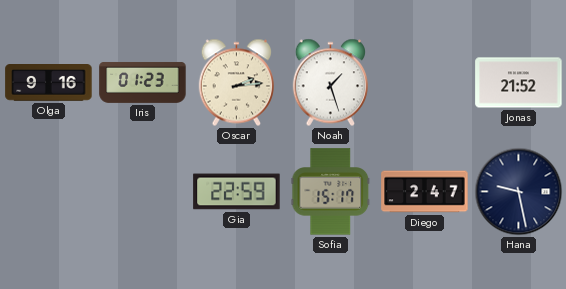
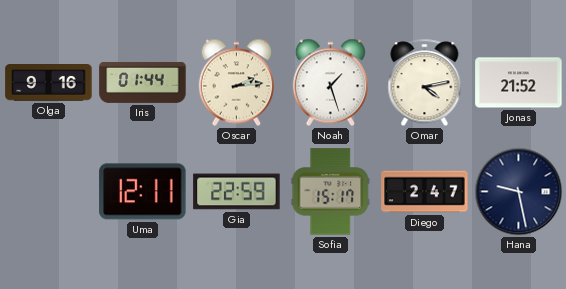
Iris: 01:23 -> 01:44
Omar: none -> 4:13
Uma: none -> 12:11
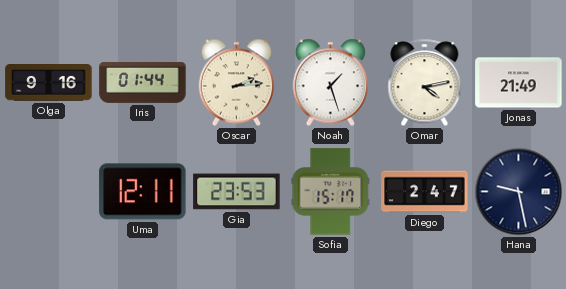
Jonas: 21:52 -> 21:49
Gia: 22:59 -> 23:53
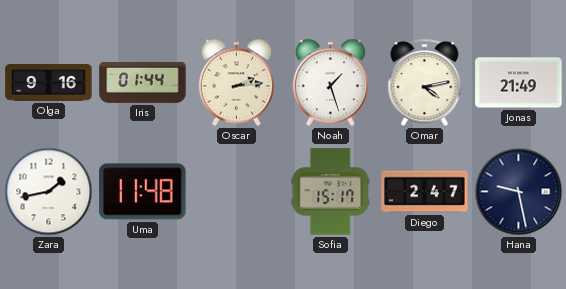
Zara: none -> 1:43
Uma: 12:11 -> 11:48
Gia: 23:53 -> none
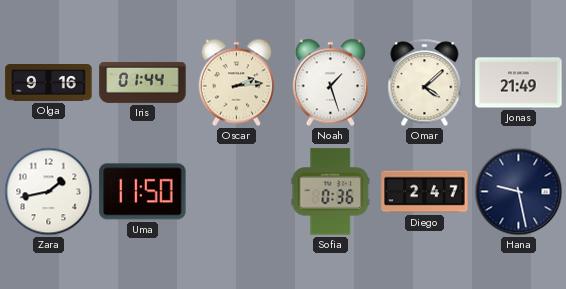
Omar: 4:13 -> 4:08
Uma: 11:48 -> 11:50
Sofia: 15:17 -> 0:36
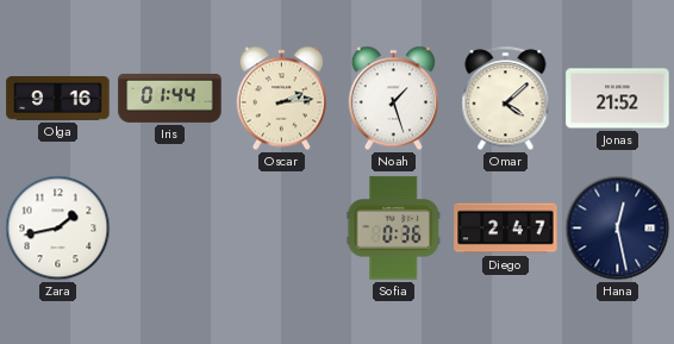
Jonas: 21:49 -> 21:52
Uma: 11:50 -> none
Hana: 9:28 -> 12:28
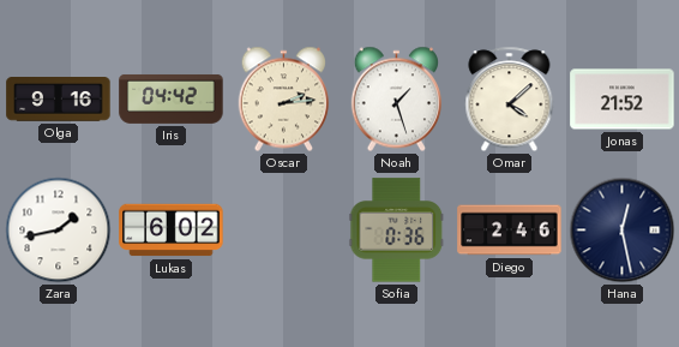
Iris: 01:44 -> 04:42
Lukas: none -> 6:02
Diego: 2:47 -> 2:46
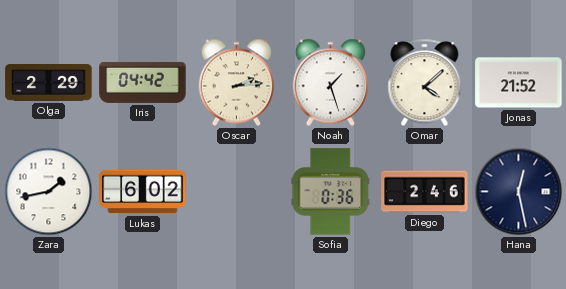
Olga: 9:16 -> 2:29
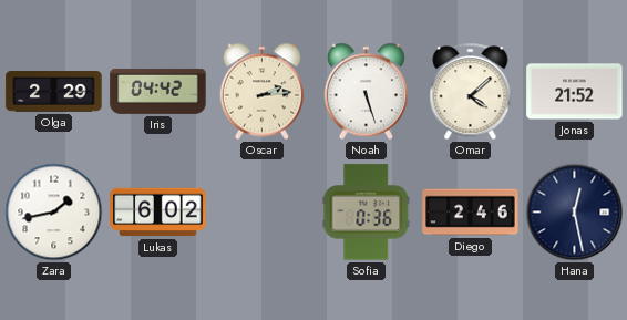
Noah: 1:27 -> 5:27
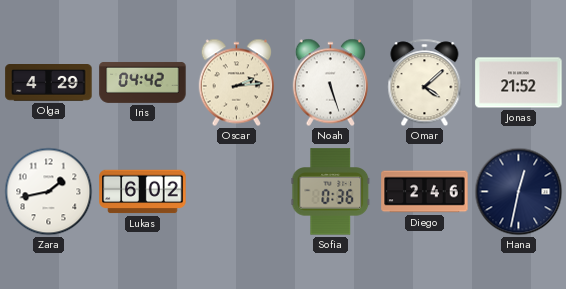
Olga: 2:29 -> 4:29
Hana: 12:28 -> 12:32
